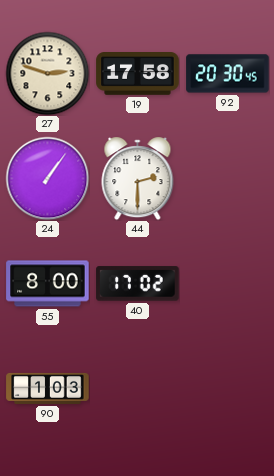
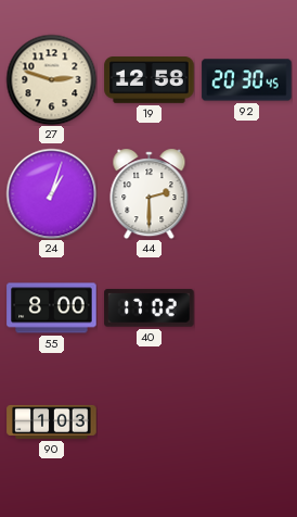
19: 17:58 -> 12:58
24: 1:06 -> 1:03
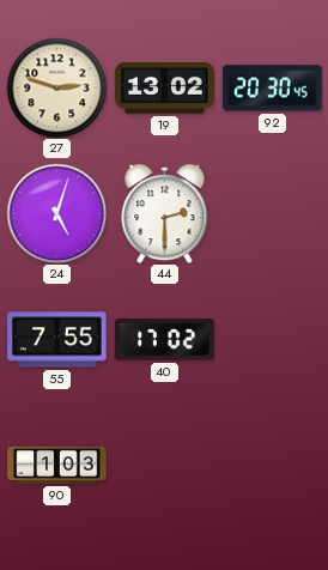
19: 12:58 -> 13:02
24: 1:03 -> 5:03
55: 8:00 -> 7:55
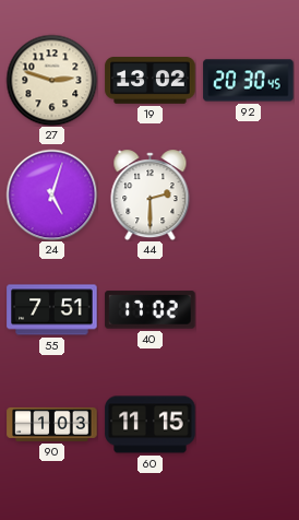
55: 7:55 -> 7:51
60: none -> 11:15
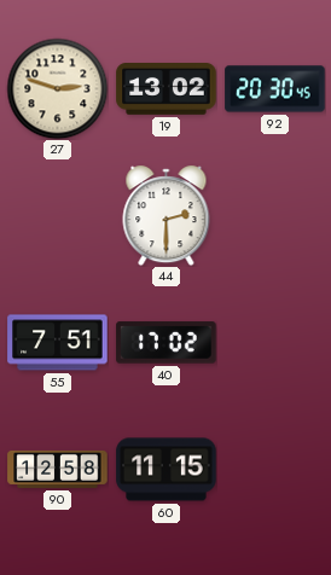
24: 5:03 -> none
90: 1:03 -> 12:58
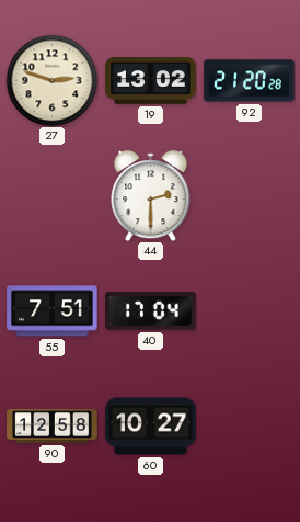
92: 20:30 -> 21:20
40: 17:02 -> 17:04
60: 11:15 -> 10:27
